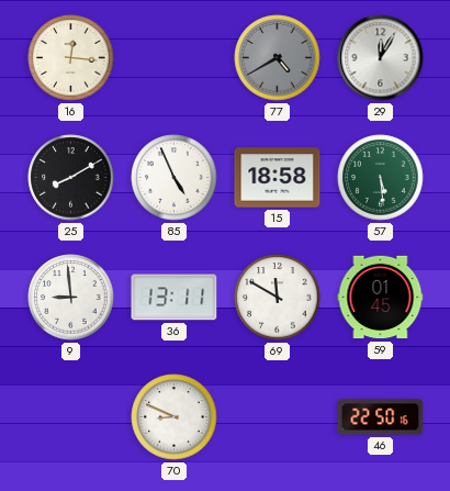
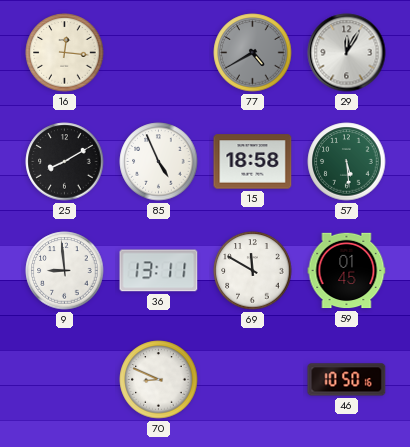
46: 22:50 -> 10:50
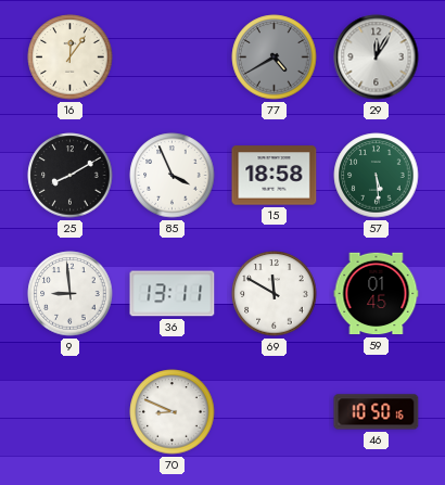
16: 12:16 -> 12:06
85: 4:56 -> 3:56
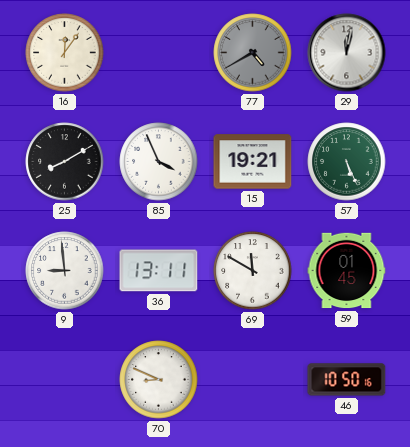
29: 12:05 -> 12:02
15: 18:58 -> 19:21
57: 5:29 -> 5:26
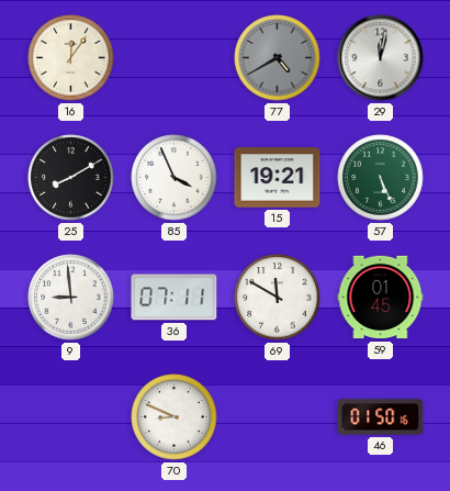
36: 13:11 -> 07:11
46: 10:50 -> 01:50
